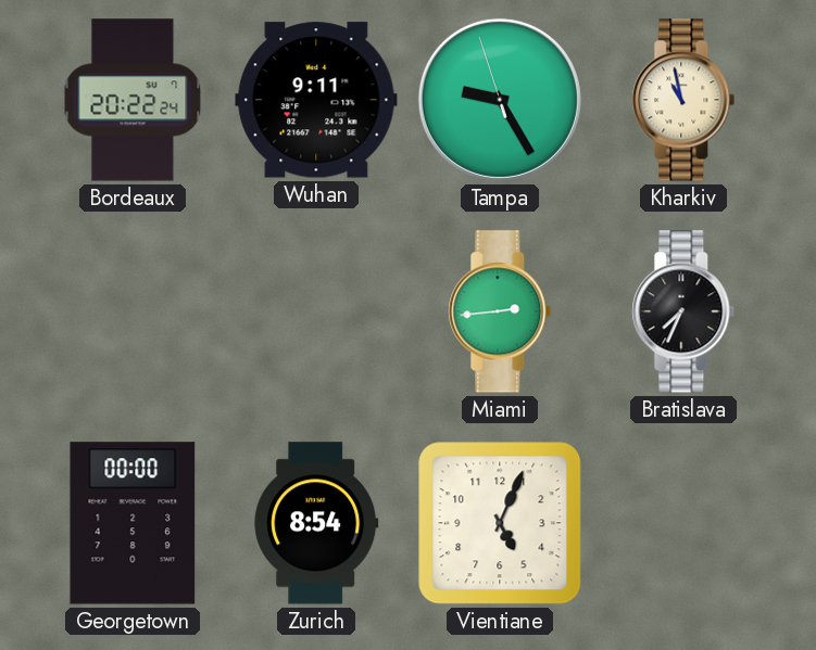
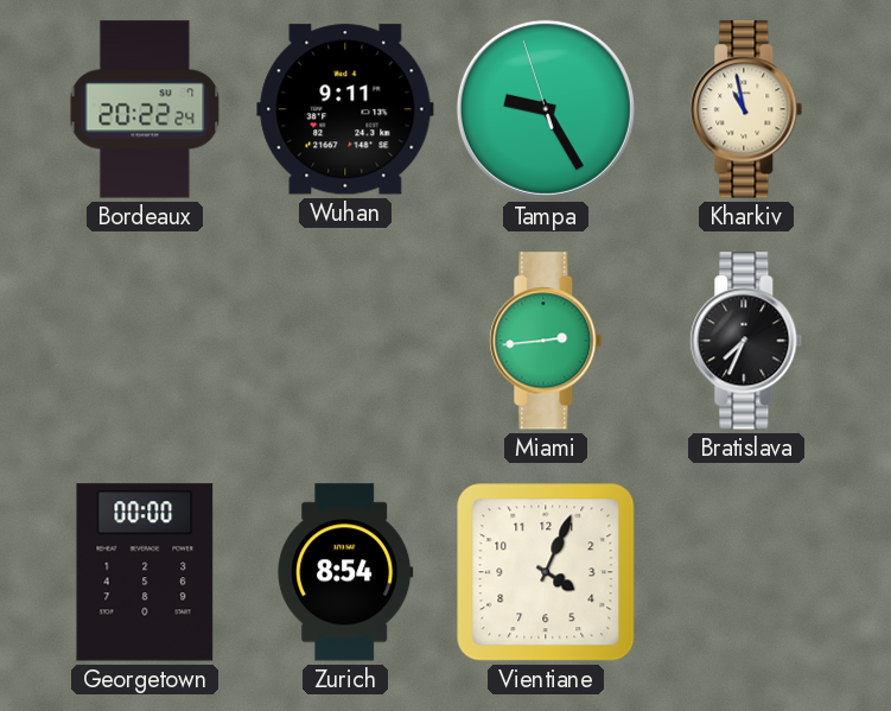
Vientiane: 5:04 -> 4:04
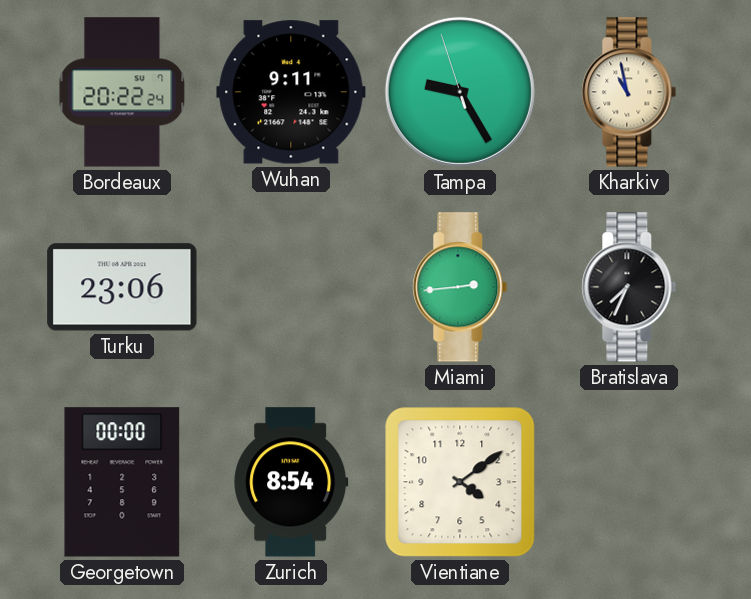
Turku: none -> 23:06
Vientiane: 4:04 -> 4:09
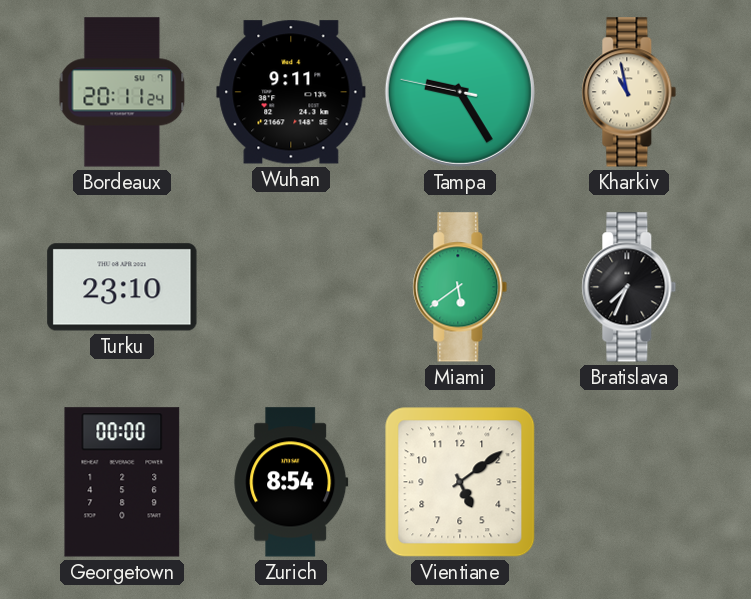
Bordeaux: 20:22 -> 20:11
Tampa: 9:24:57 -> 9:24:47
Turku: 23:06 -> 23:10
Miami: 2:44 -> 5:39
Vientiane: 4:09 -> 5:09
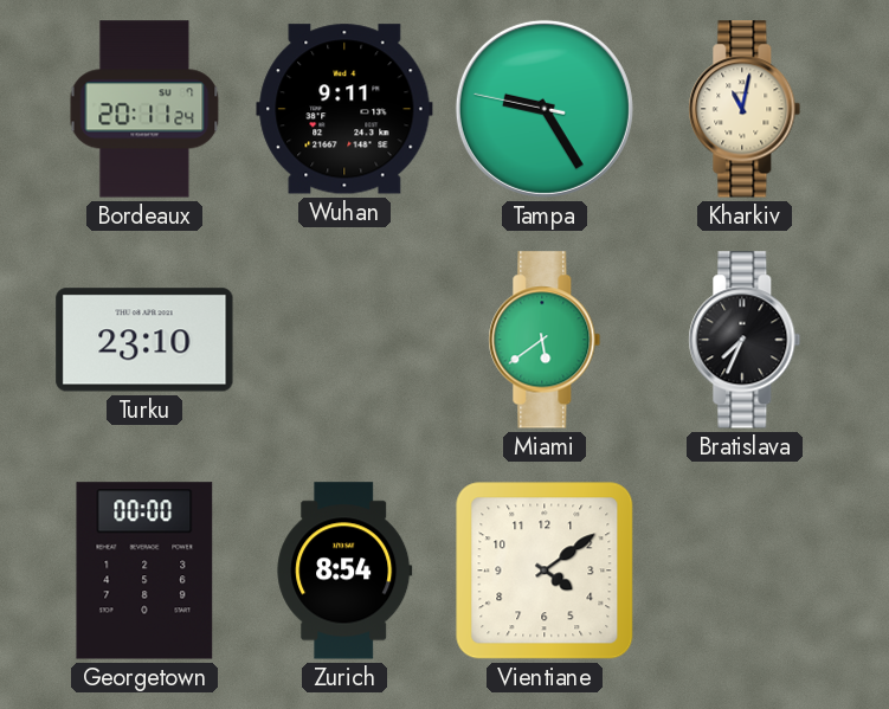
Kharkiv: 10:58 -> 11:02
Vientiane: 5:09 -> 4:09
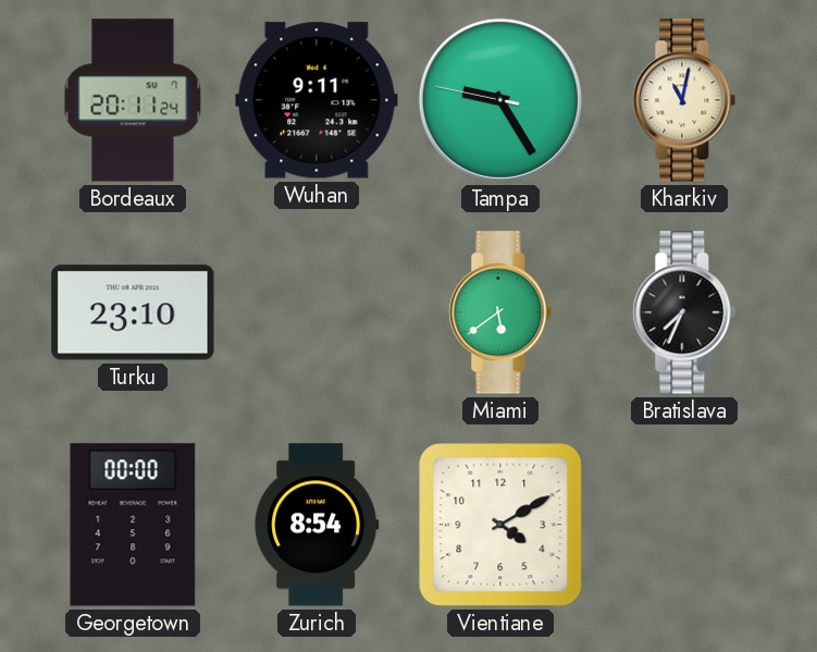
Vientiane: 4:09 -> 4:10
